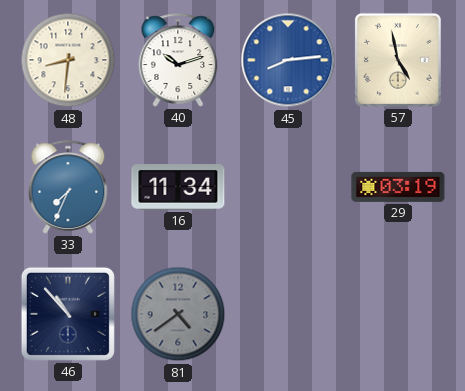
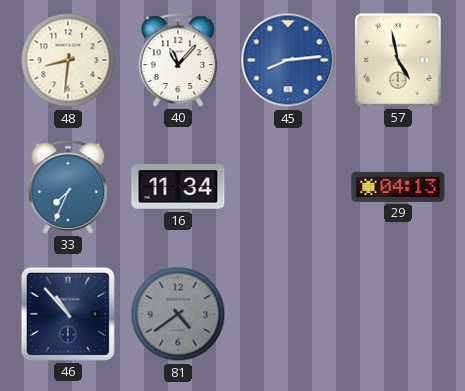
40: 10:12 -> 11:07
29: 03:19 -> 04:13
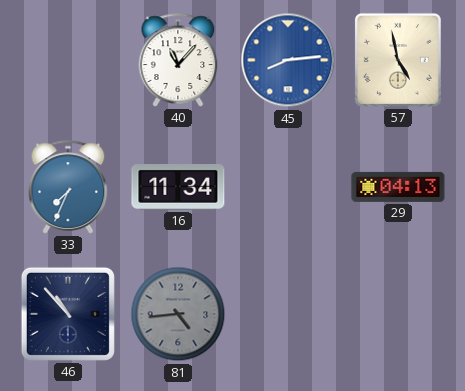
48: 8:31 -> none
81: 4:39 -> 4:44
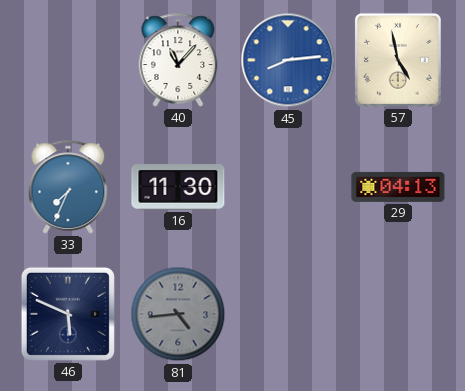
16: 11:34 -> 11:30
46: 10:53 -> 5:49
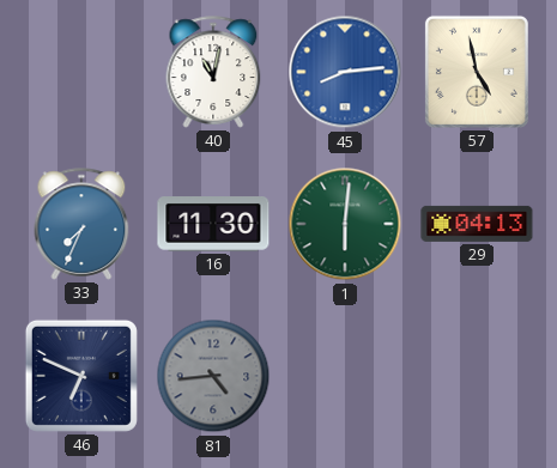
40: 11:07 -> 11:02
1: none -> 6:01
46: 5:49 -> 6:49
